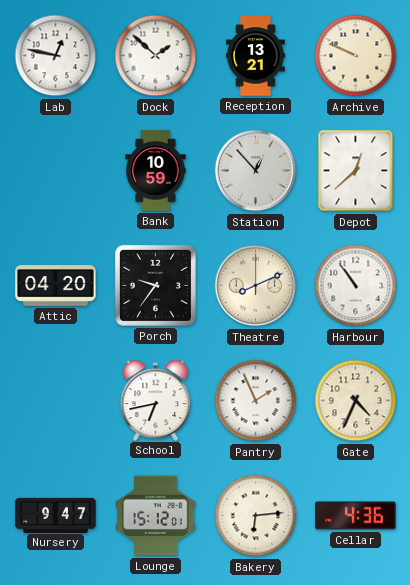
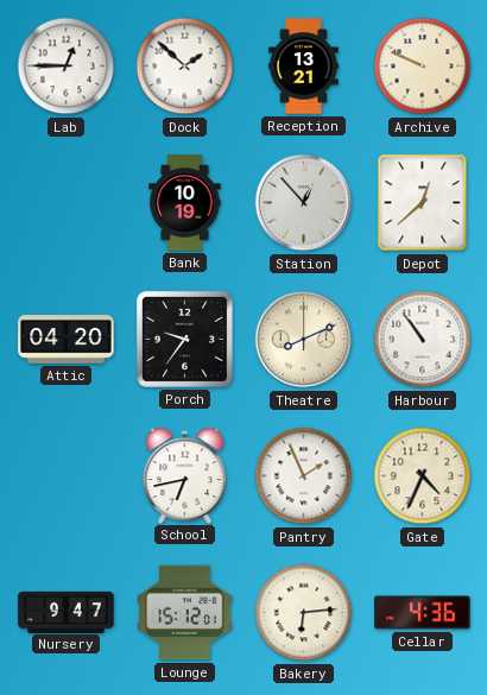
Lab: 12:47 -> 12:45
Bank: 10:59 -> 10:19
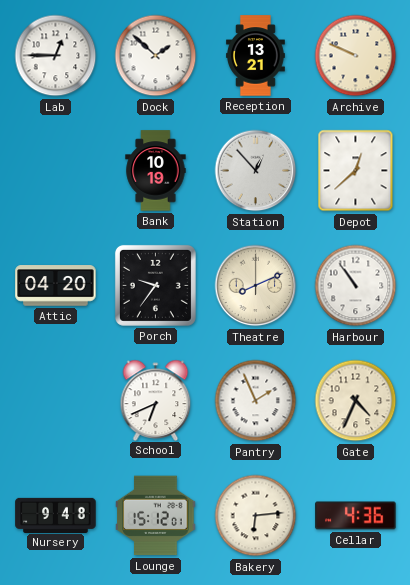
School: 6:43 -> 6:41
Nursery: 9:47 -> 9:48
